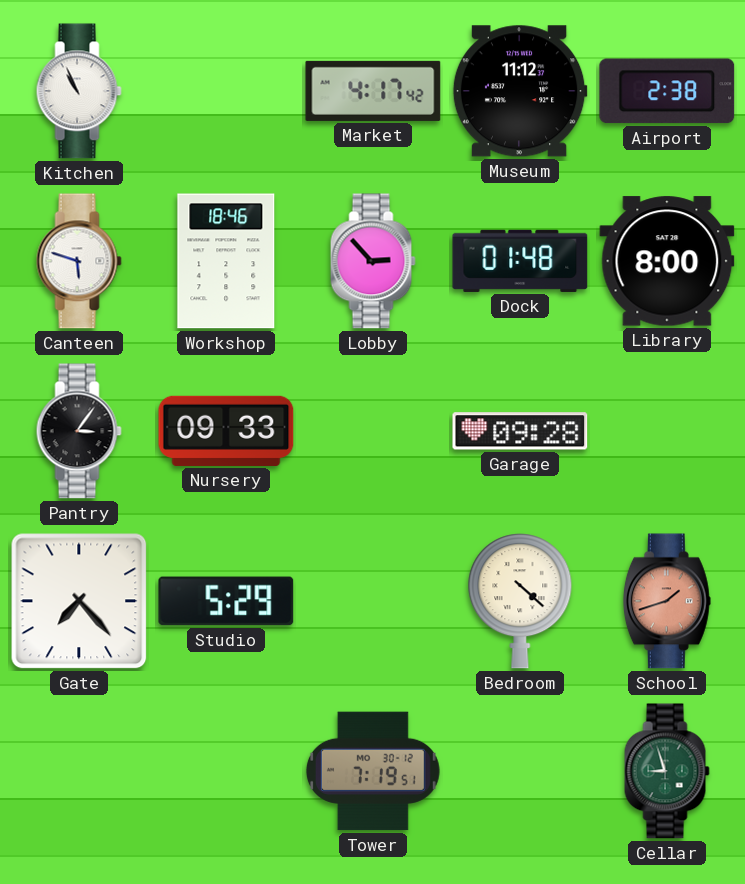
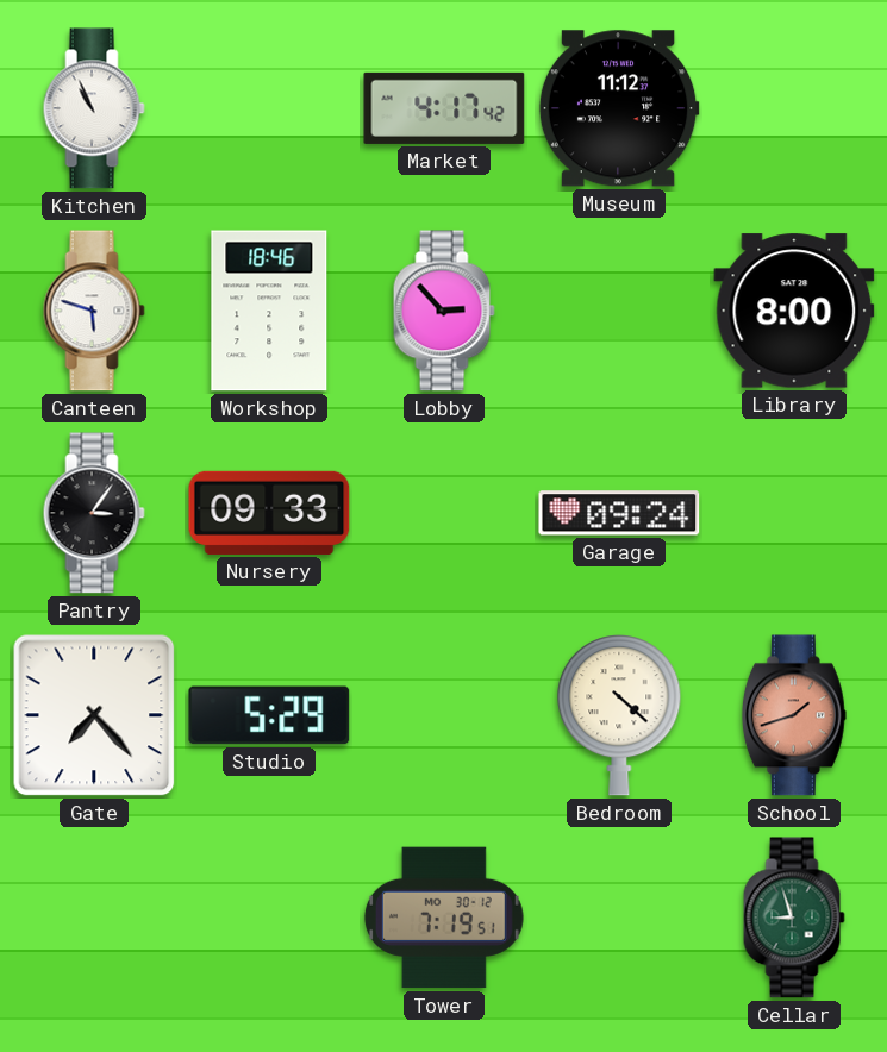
Airport: 2:38 -> none
Dock: 01:48 -> none
Garage: 09:28 -> 09:24
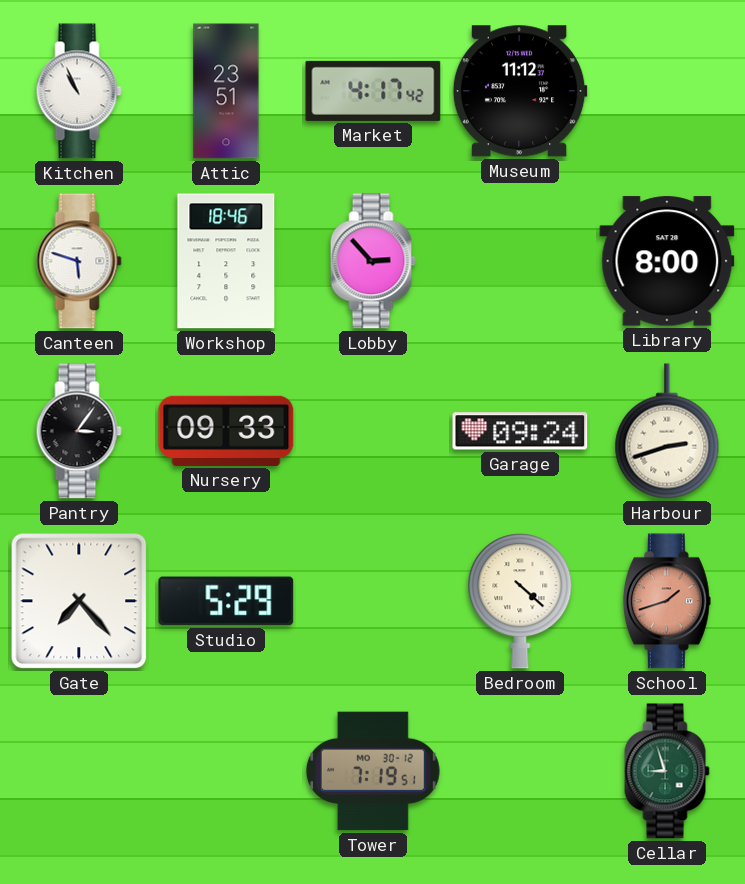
Attic: none -> 23:51
Harbour: none -> 2:42
